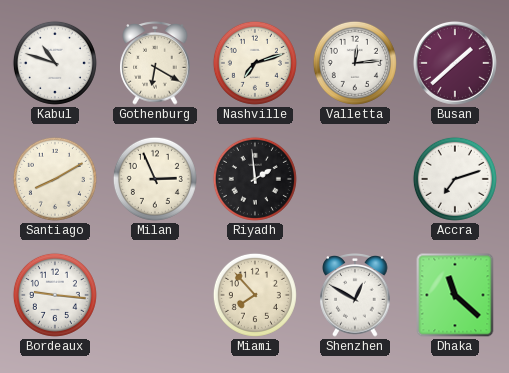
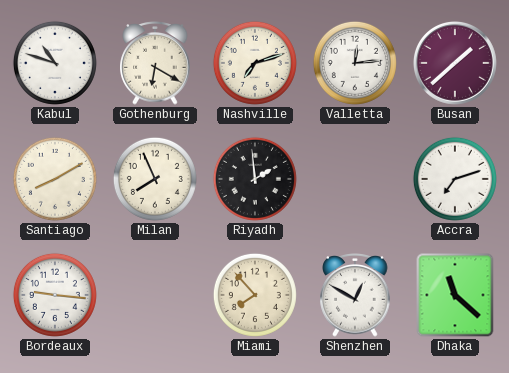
Milan: 2:56 -> 7:56
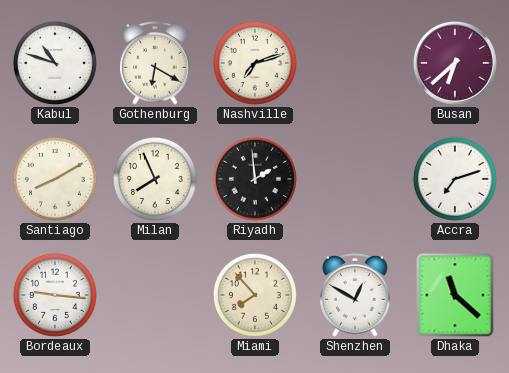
Valletta: 12:14 -> none
Busan: 1:38 -> 6:38
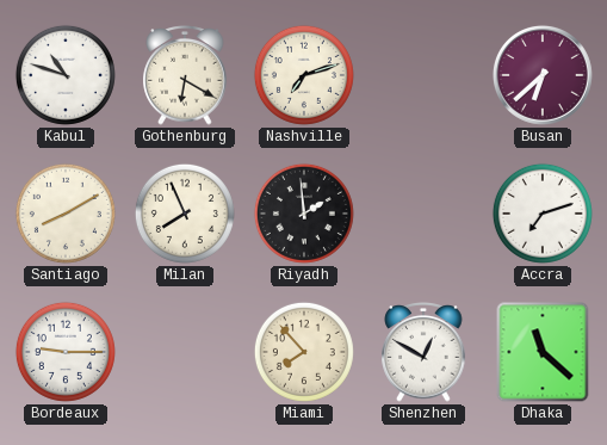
Bordeaux: 9:16 -> 9:15
